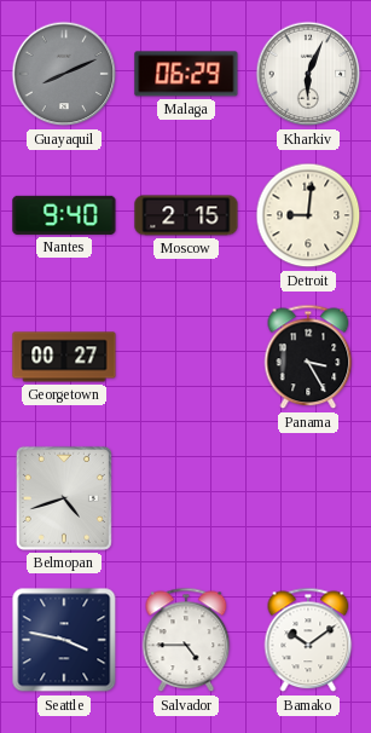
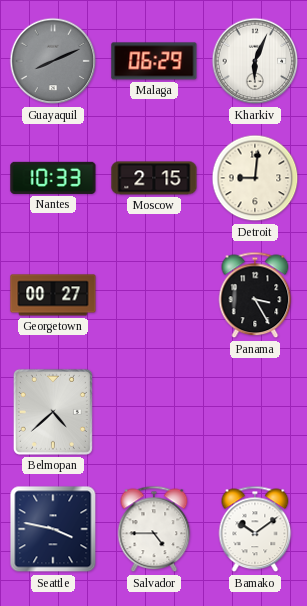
Nantes: 9:40 -> 10:33
Belmopan: 4:42 -> 4:38
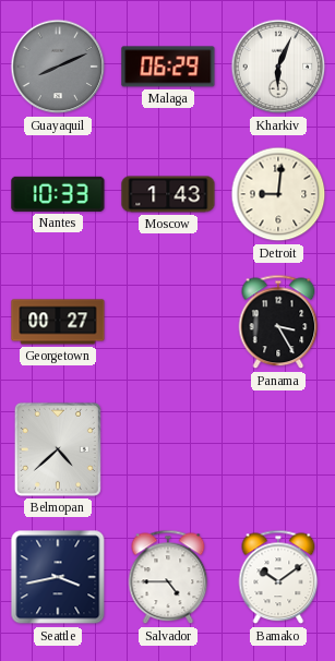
Moscow: 2:15 -> 1:43
Seattle: 3:47 -> 3:43
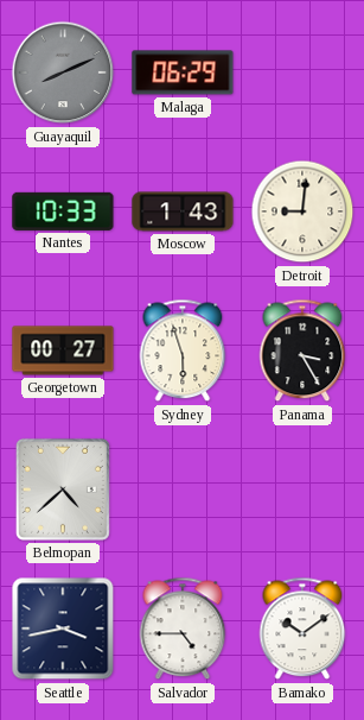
Kharkiv: 6:04 -> none
Sydney: none -> 5:57
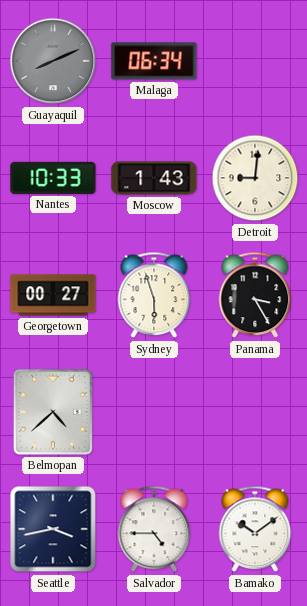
Malaga: 06:29 -> 06:34
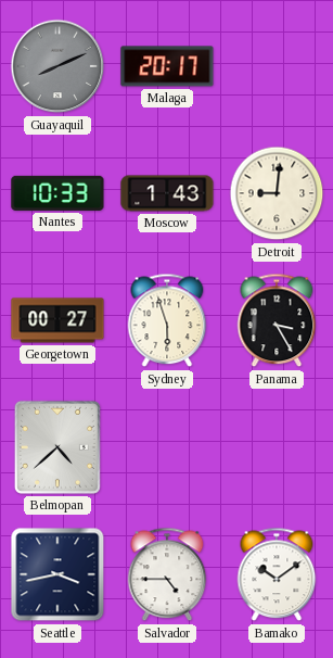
Malaga: 06:34 -> 20:17
